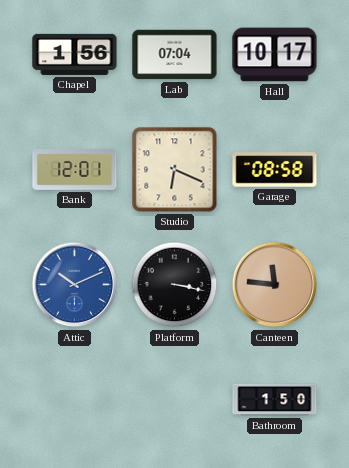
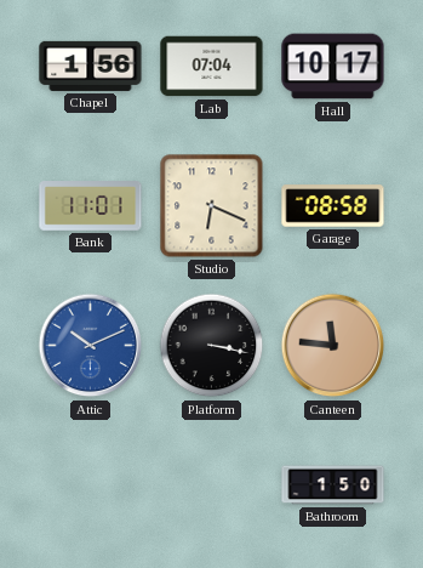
Bank: 12:01 -> 11:01
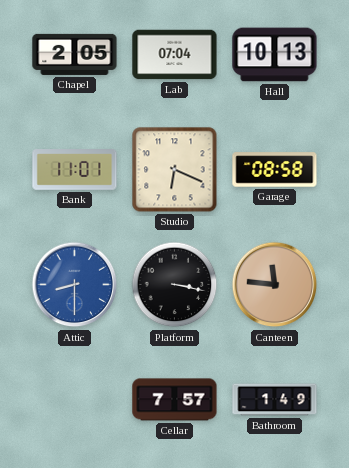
Chapel: 1:56 -> 2:05
Hall: 10:17 -> 10:13
Attic: 10:11 -> 8:30
Cellar: none -> 7:57
Bathroom: 1:50 -> 1:49
